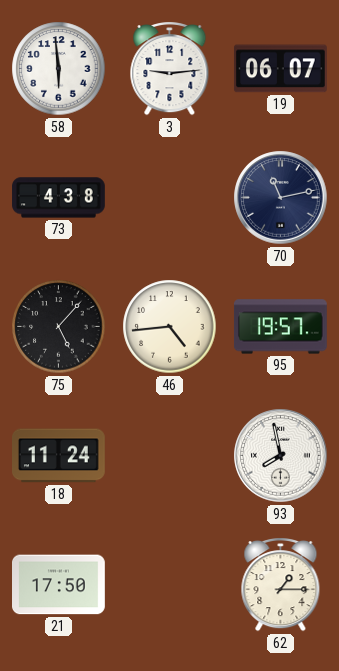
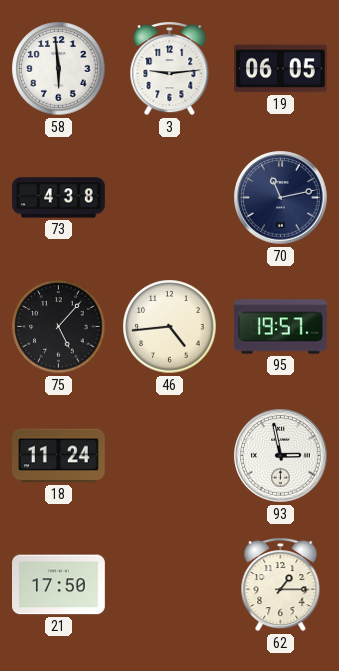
19: 06:07 -> 06:05
93: 7:58 -> 2:58
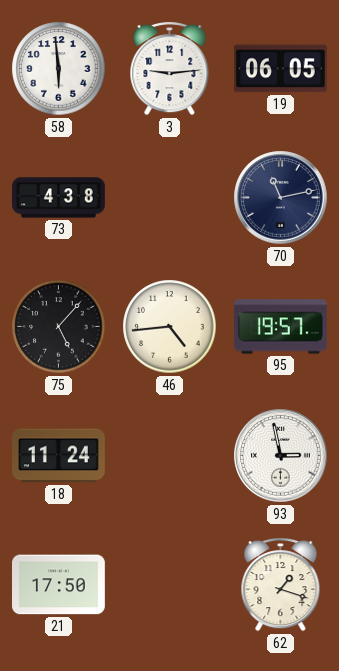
62: 1:15 -> 1:18
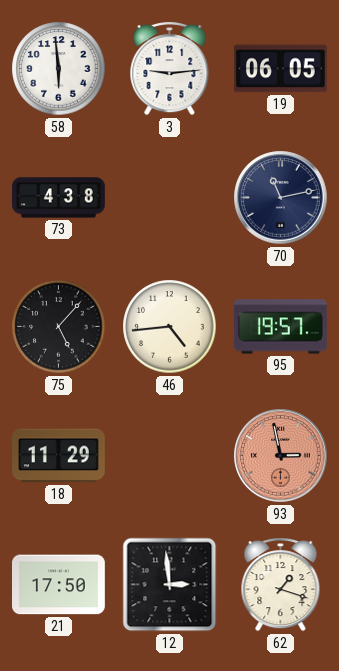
18: 11:24 -> 11:29
93 dial: white -> salmon
12: none -> 2:59
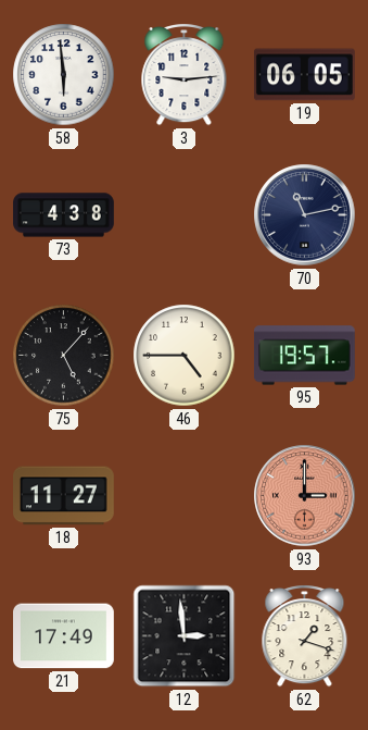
46: 4:44 -> 4:45
18: 11:29 -> 11:27
93: 2:58 -> 3:00
21: 17:50 -> 17:49
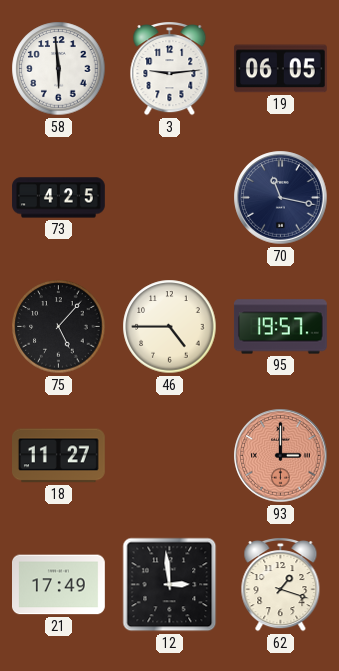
73: 4:38 -> 4:25
70: 11:13 -> 11:17
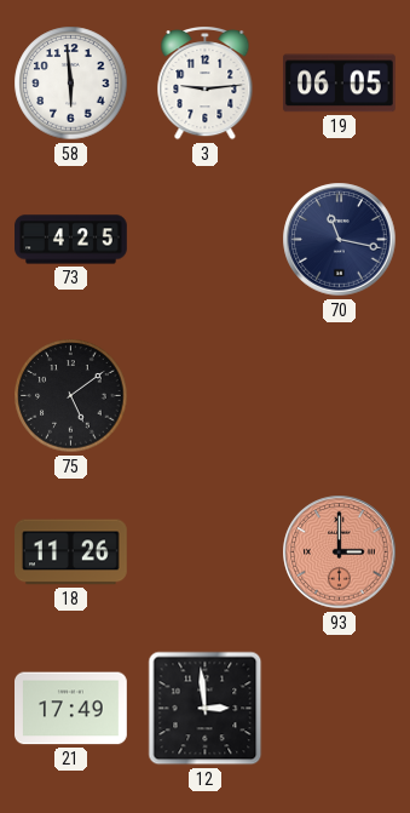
75: 5:07 -> 5:09
46: 4:45 -> none
95: 19:57 -> none
18: 11:27 -> 11:26
62: 1:18 -> none
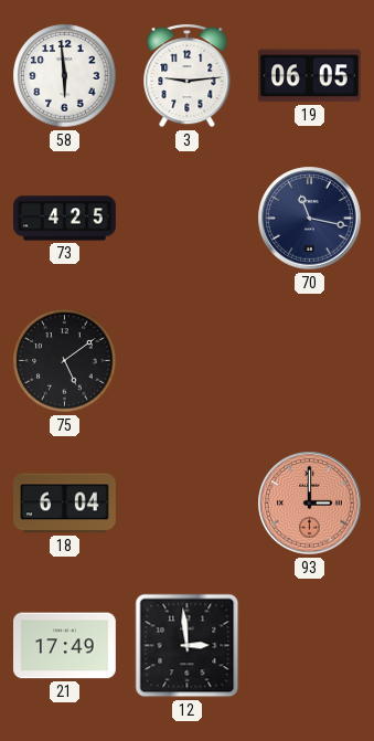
18: 11:26 -> 6:04
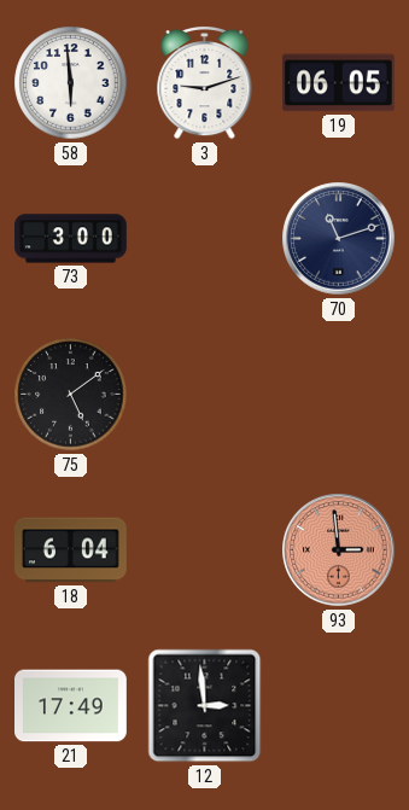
3: 9:14 -> 9:12
73: 4:25 -> 3:00
70: 11:17 -> 11:12
93: 3:00 -> 2:59
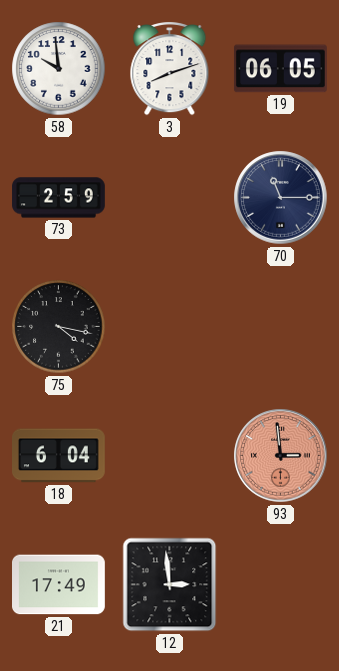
58: 5:59 -> 9:59
3: 9:12 -> 8:12
73: 3:00 -> 2:59
70: 11:12 -> 11:15
75: 5:09 -> 4:17
